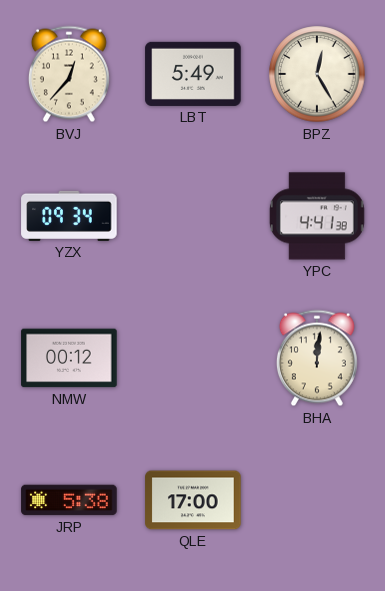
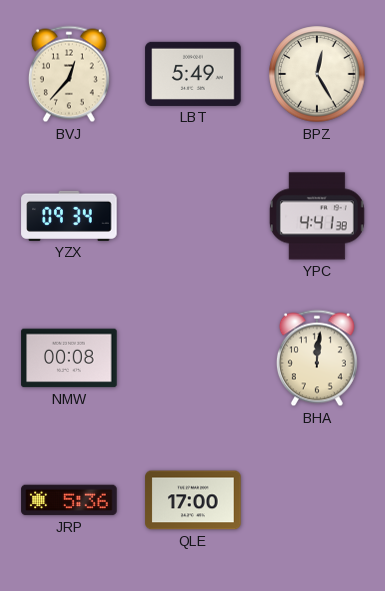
NMW: 00:12 -> 00:08
JRP: 5:38 -> 5:36
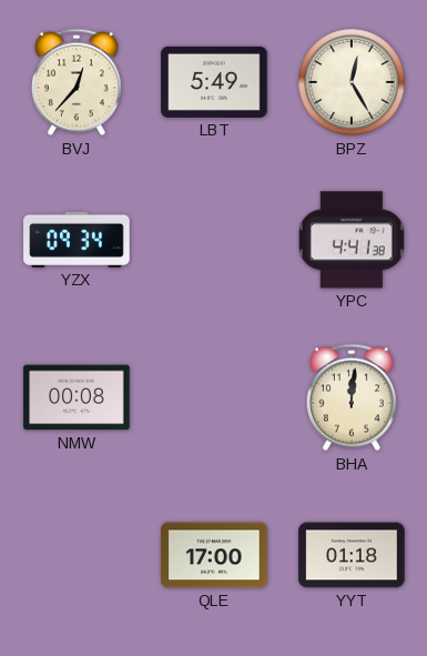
JRP: 5:36 -> none
YYT: none -> 01:18
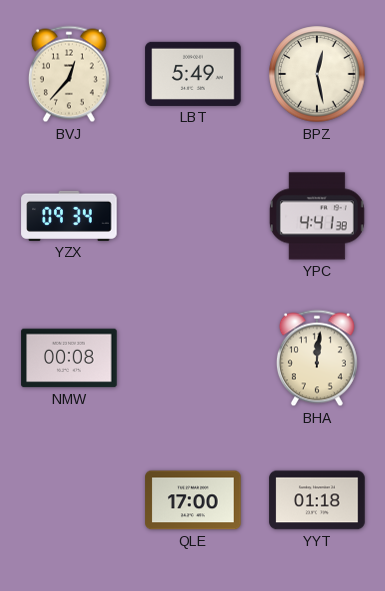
BPZ: 12:25 -> 12:28
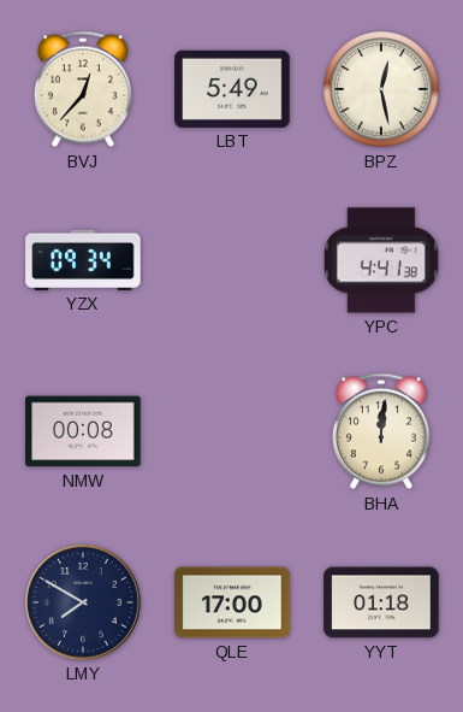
LMY: none -> 7:50
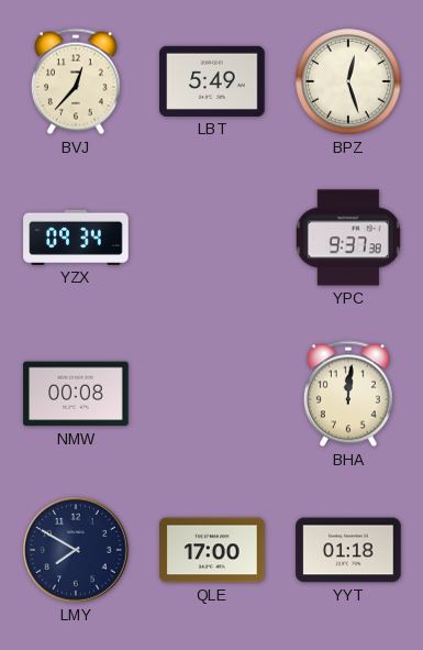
BPZ: 12:28 -> 12:27
YPC: 4:41 -> 9:37
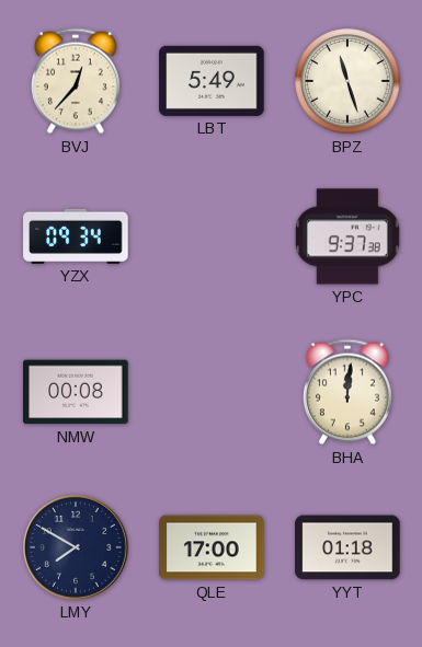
BPZ: 12:27 -> 11:27
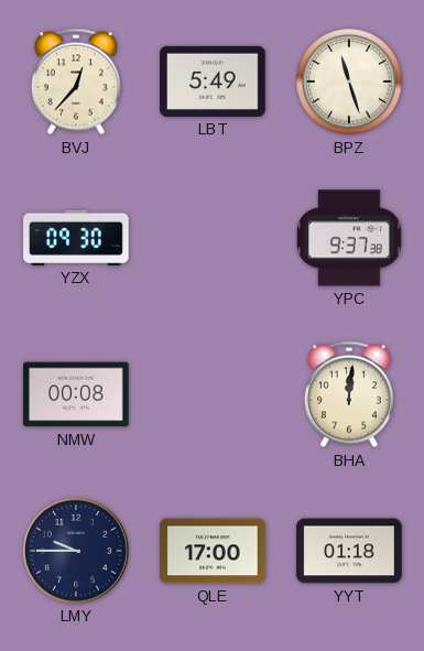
YZX: 09:34 -> 09:30
LMY: 7:50 -> 9:45
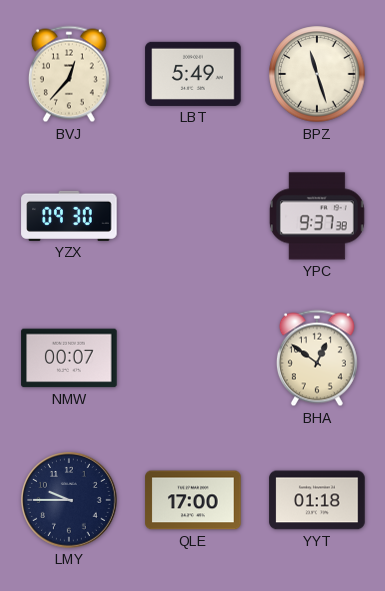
NMW: 00:08 -> 00:07
BHA: 12:01 -> 12:51
